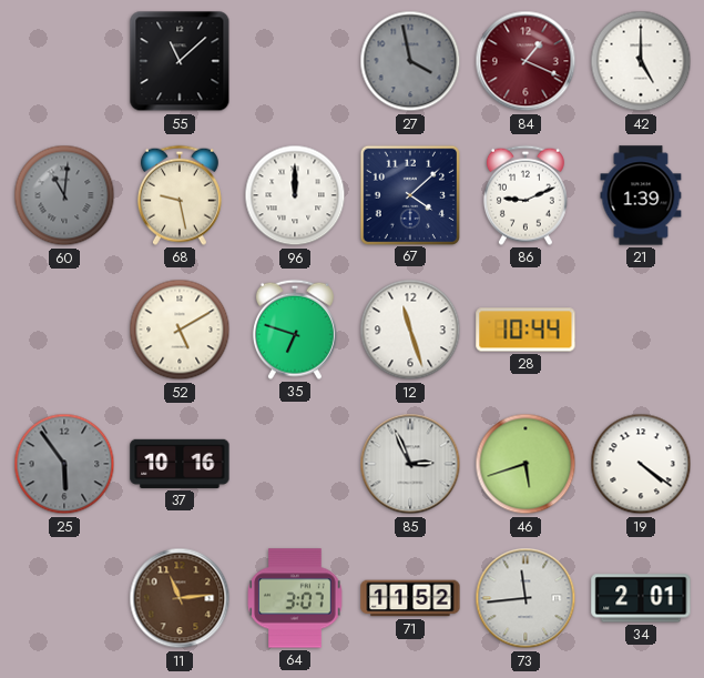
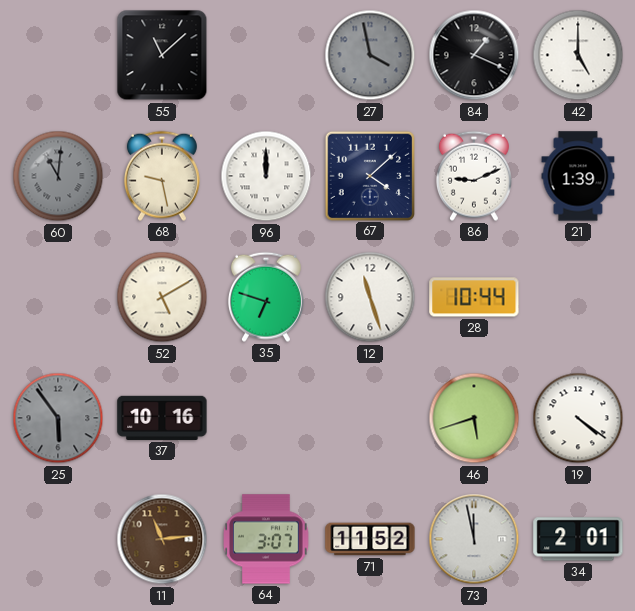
84 dial: burgundy -> black
85: 2:56 -> none
73: 11:44 -> 11:58
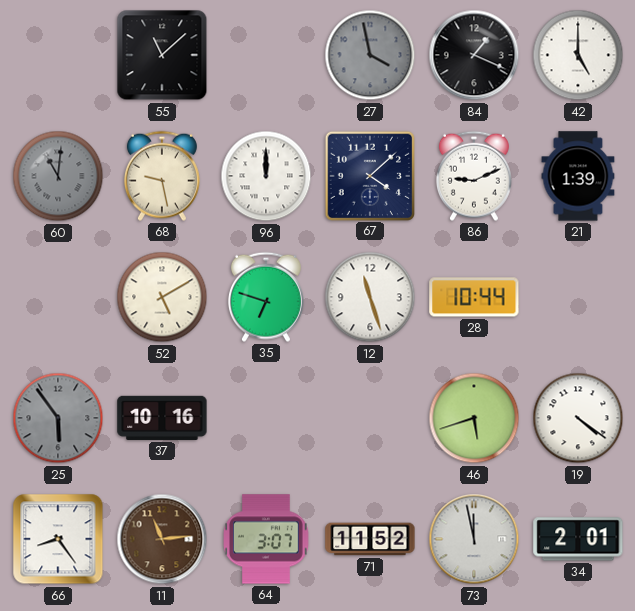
66: none -> 8:24
